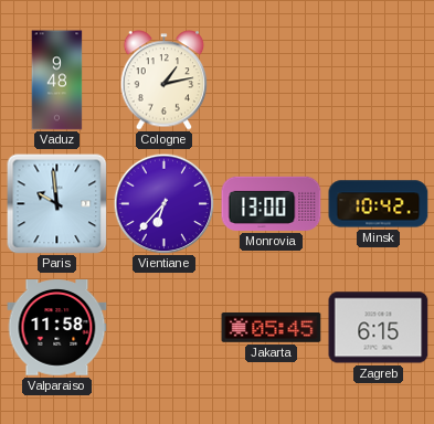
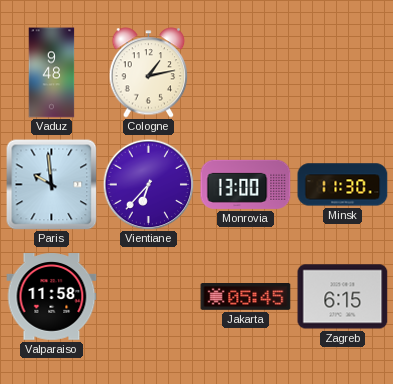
Minsk: 10:42 -> 11:30
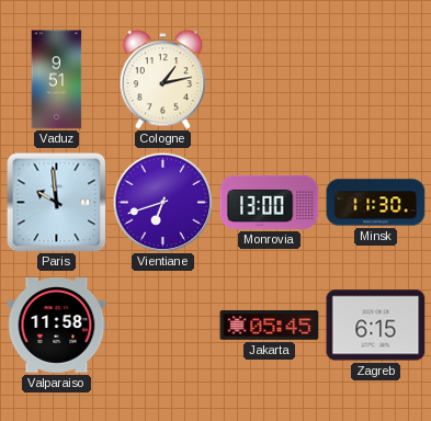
Vaduz: 9:48 -> 9:51
Vientiane: 6:37 -> 6:42
